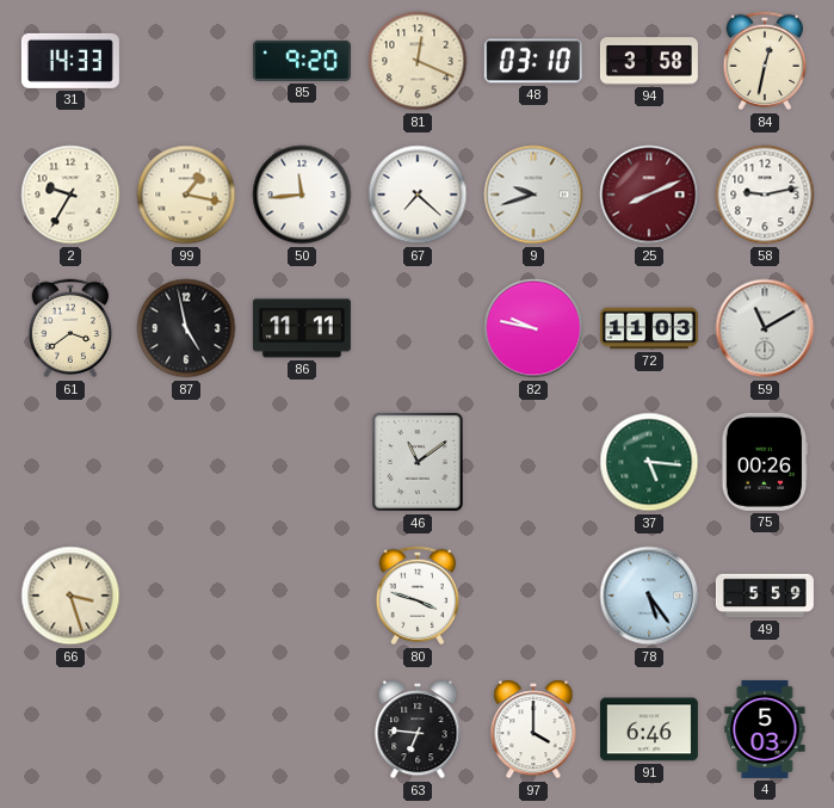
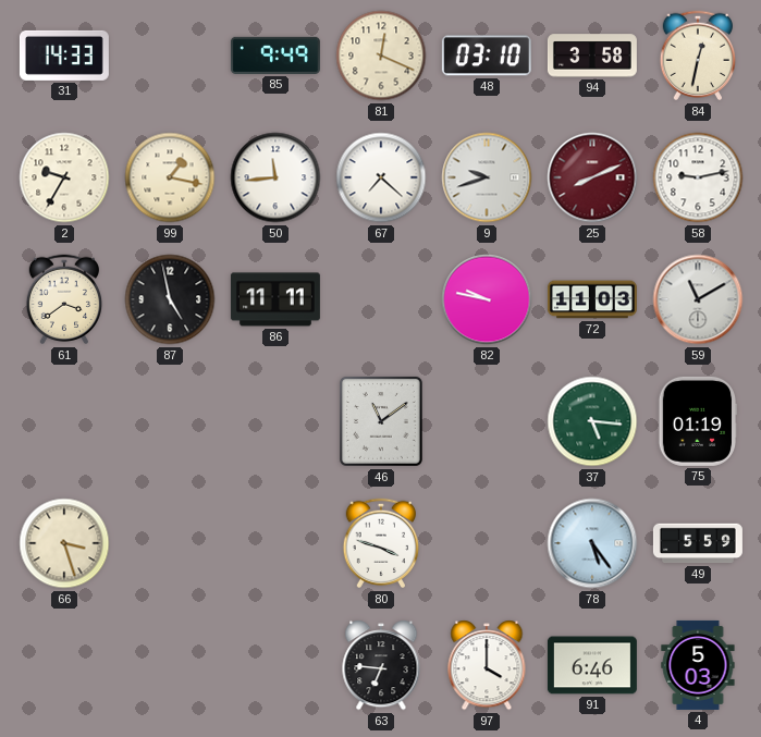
85: 9:20 -> 9:49
75: 00:26 -> 01:19
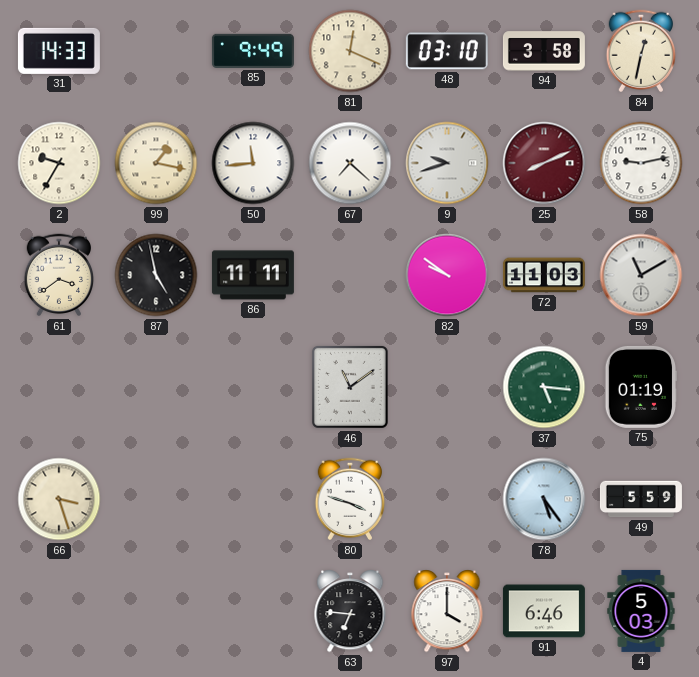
82: 9:47 -> 9:51
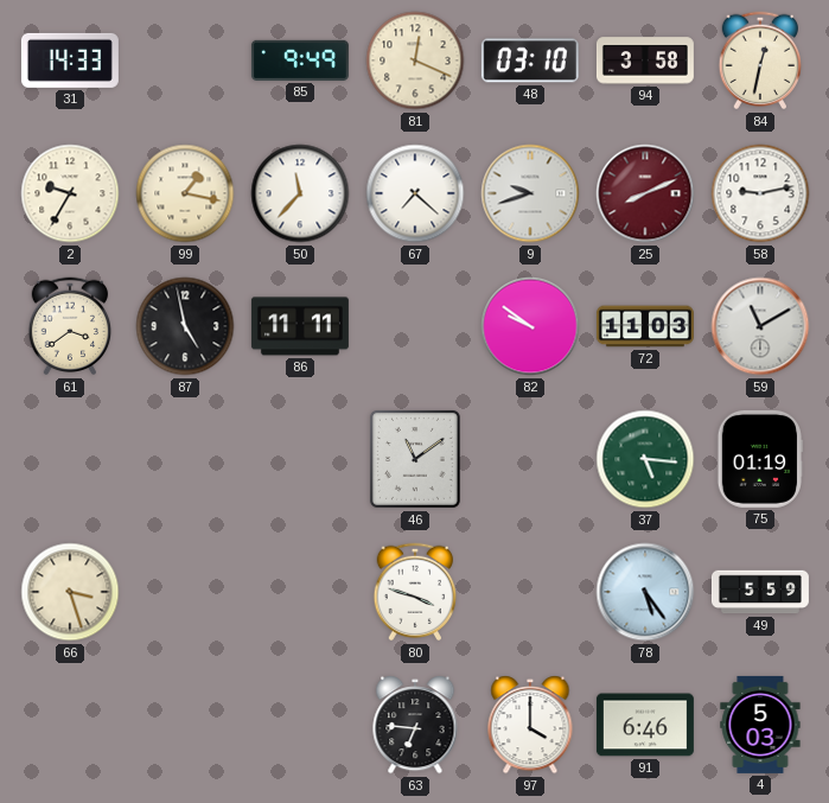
50: 11:44 -> 11:37
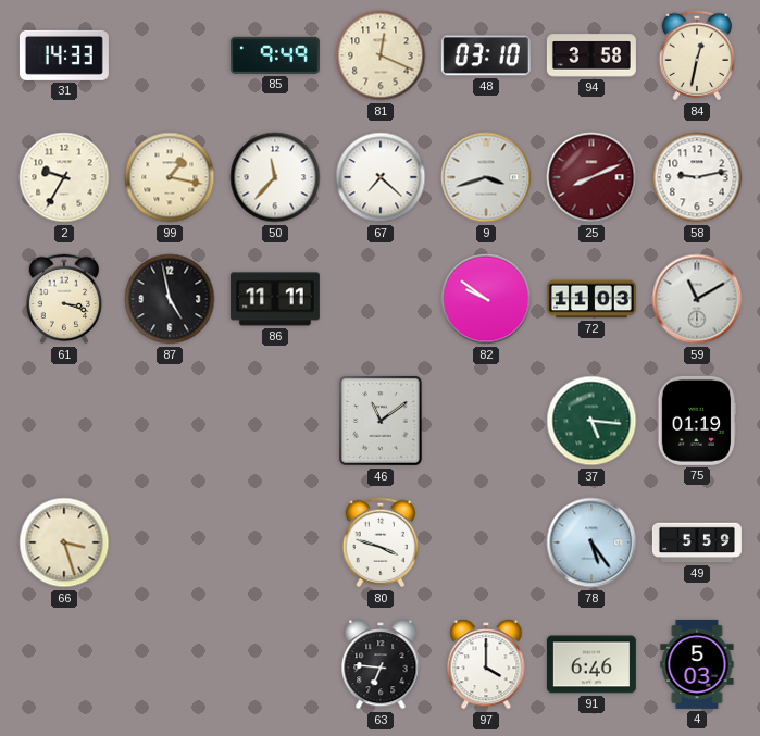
9: 9:42 -> 3:42
61: 3:39 -> 3:18
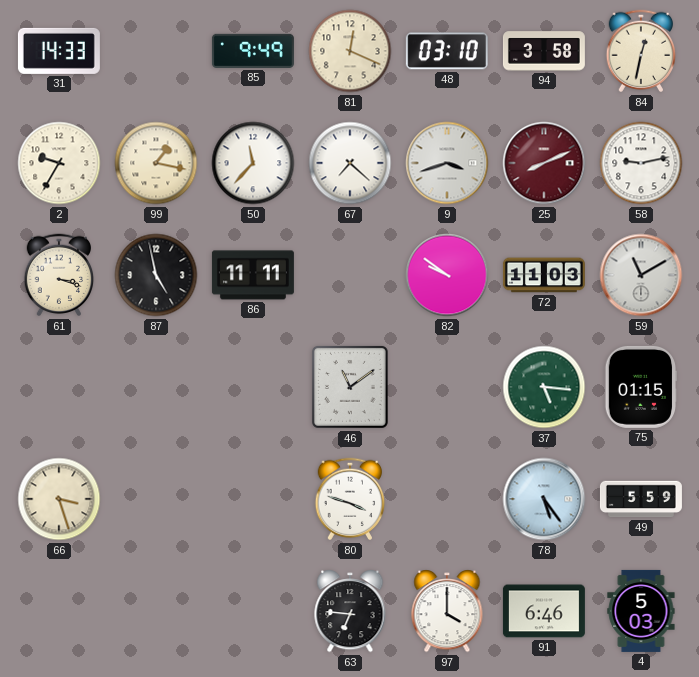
75: 01:19 -> 01:15
